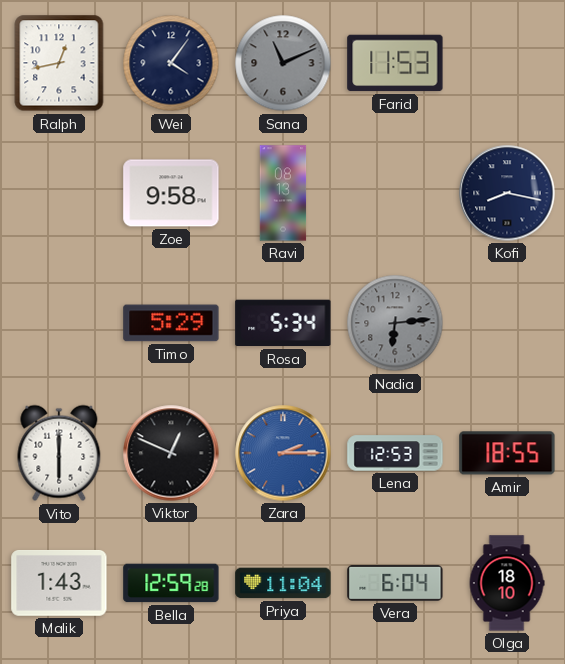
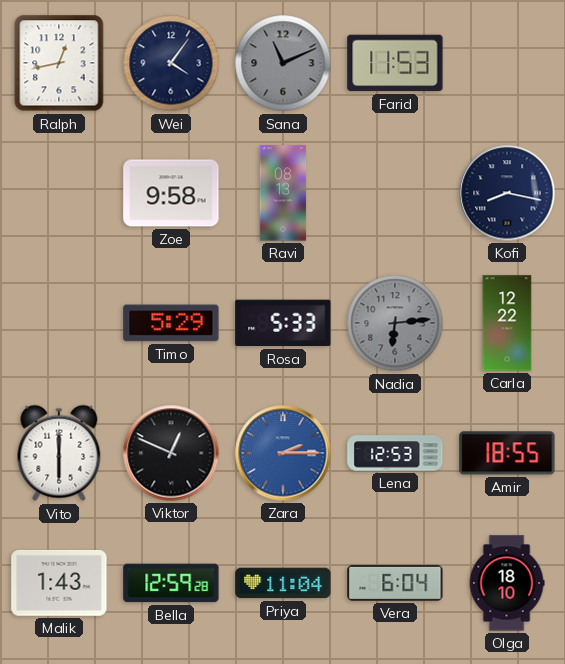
Rosa: 5:34 -> 5:33
Carla: none -> 12:22
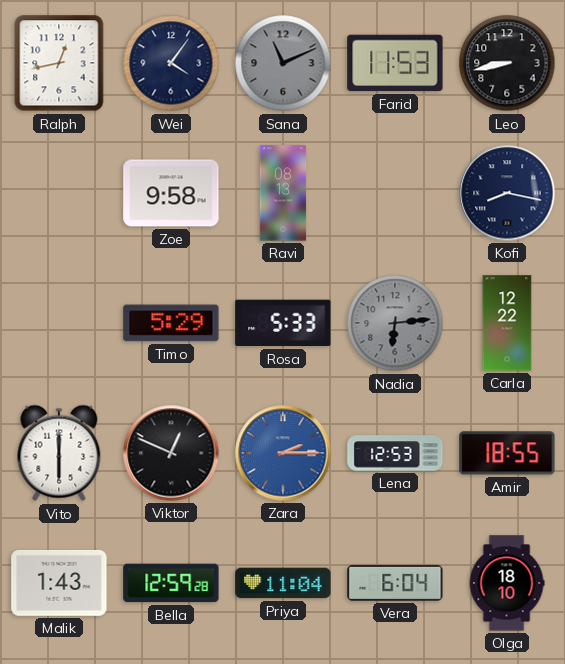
Leo: none -> 8:43
